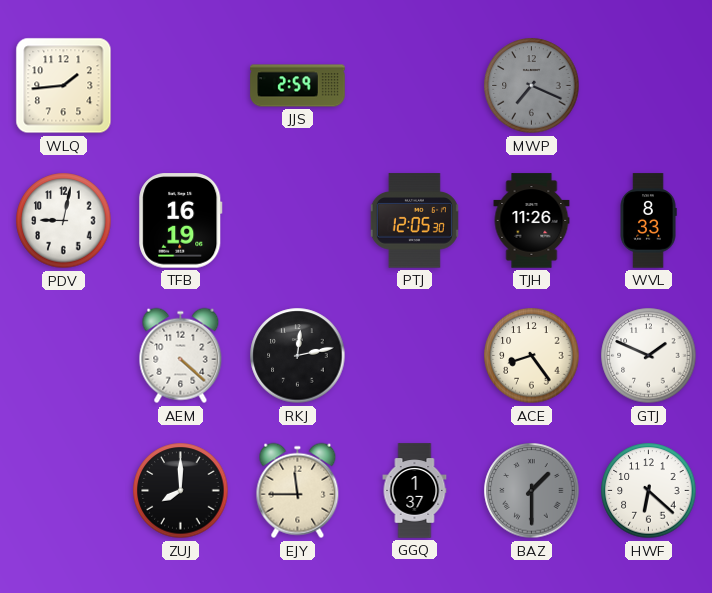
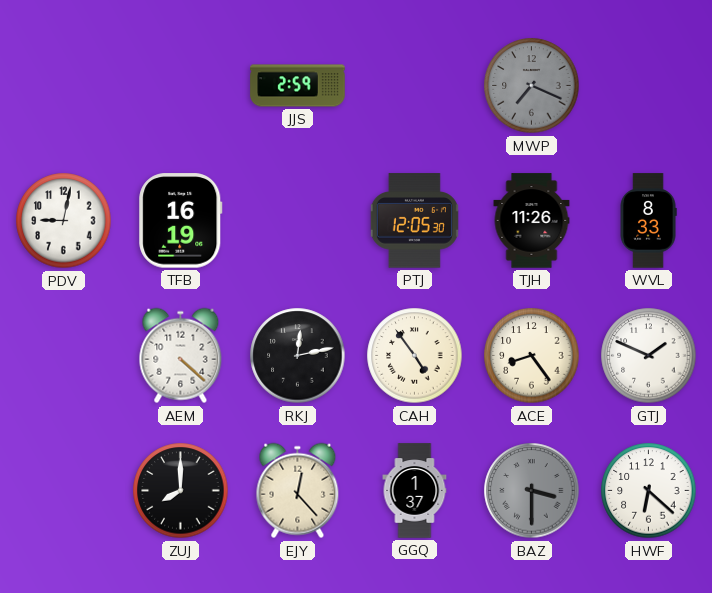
WLQ: 1:44 -> none
CAH: none -> 4:54
EJY: 11:45 -> 12:23
BAZ: 1:30 -> 3:30
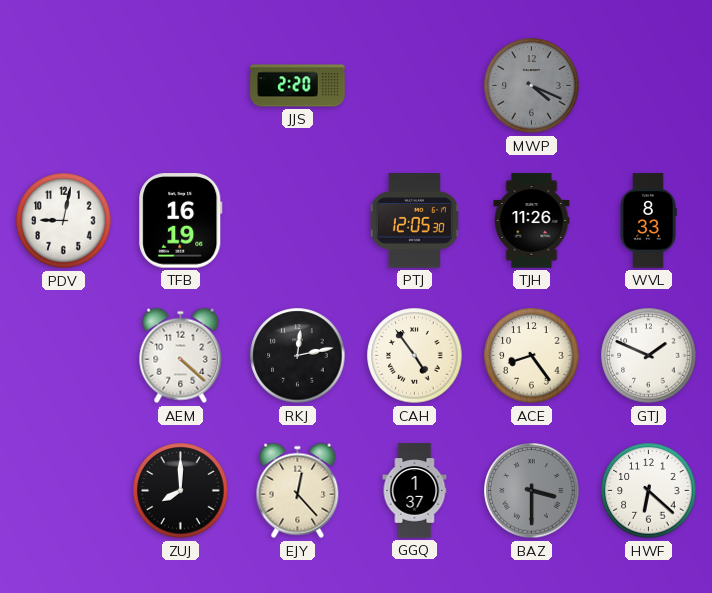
JJS: 2:59 -> 2:20
MWP: 7:19 -> 4:19
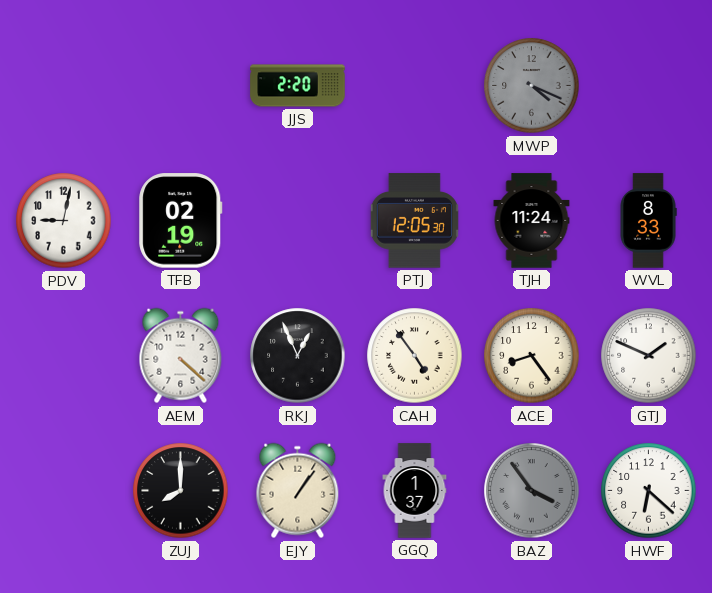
TFB: 16:19 -> 02:19
TJH: 11:26 -> 11:24
RKJ: 12:13 -> 12:56
EJY: 12:23 -> 1:06
BAZ: 3:30 -> 3:54
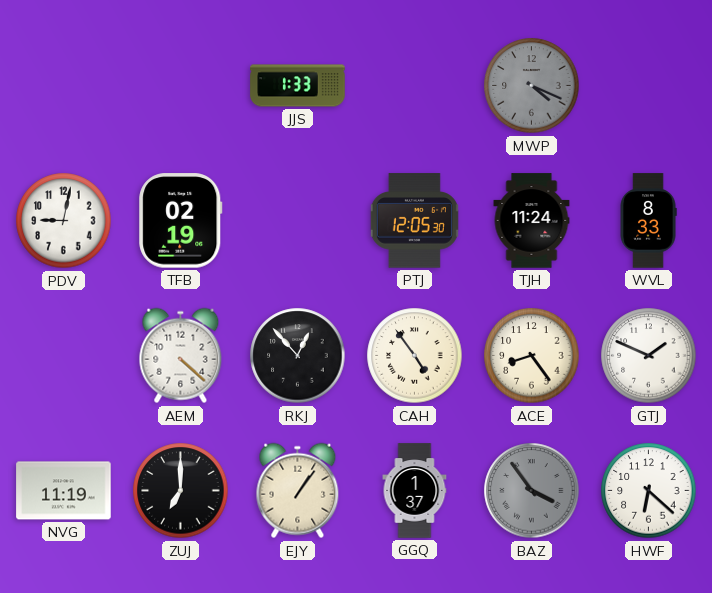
JJS: 2:20 -> 1:33
RKJ: 12:56 -> 12:53
NVG: none -> 11:19
ZUJ: 8:00 -> 7:00
